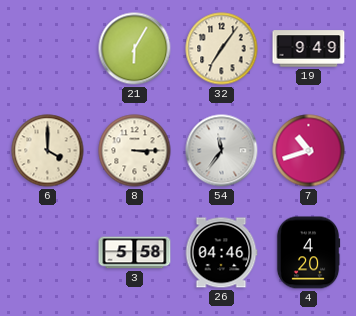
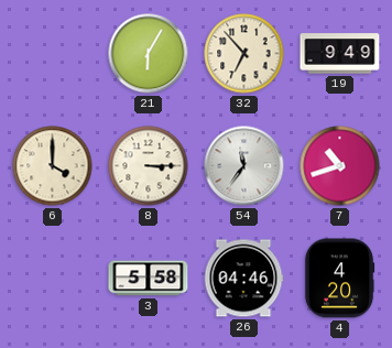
32: 7:06 -> 6:53
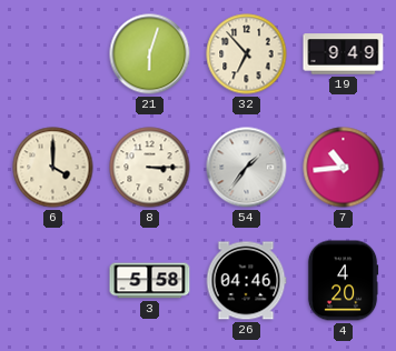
21: 6:05 -> 6:03
54: 11:36 -> 1:36
7: 10:42 -> 10:44
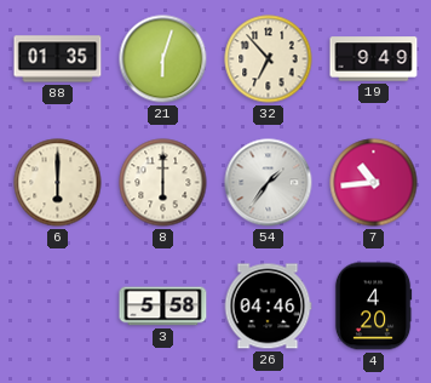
88: none -> 01:35
6: 4:00 -> 6:00
8: 3:15 -> 6:00
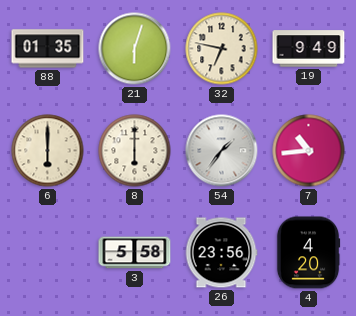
32: 6:53 -> 6:47
26: 04:46 -> 23:56
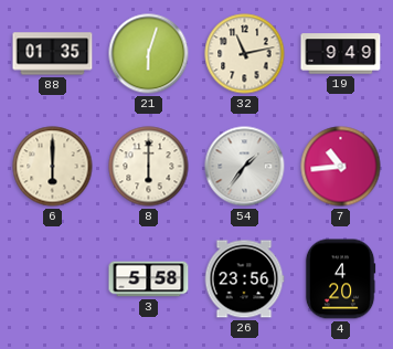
32: 6:47 -> 11:13
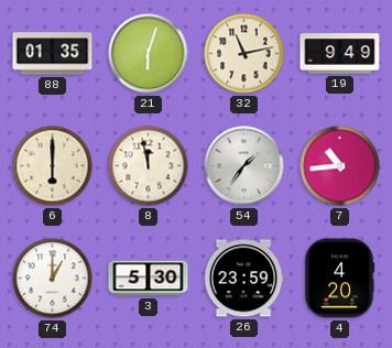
8: 6:00 -> 11:58
74: none -> 1:00
3: 5:58 -> 5:30
26: 23:56 -> 23:59
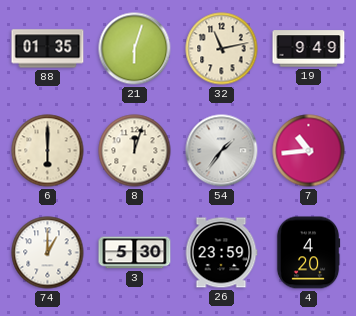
8: 11:58 -> 12:03
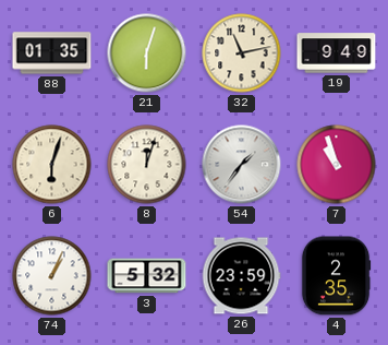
6: 6:00 -> 6:03
7: 10:44 -> 10:57
74: 1:00 -> 1:04
3: 5:30 -> 5:32
4: 4:20 -> 2:35
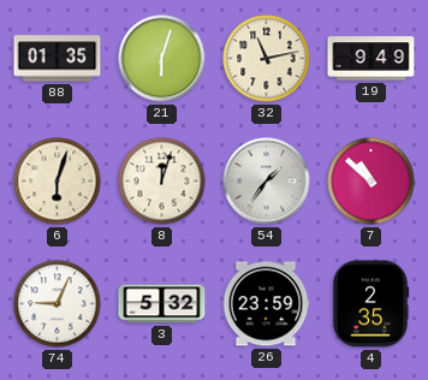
7: 10:57 -> 10:52
74: 1:04 -> 9:04
